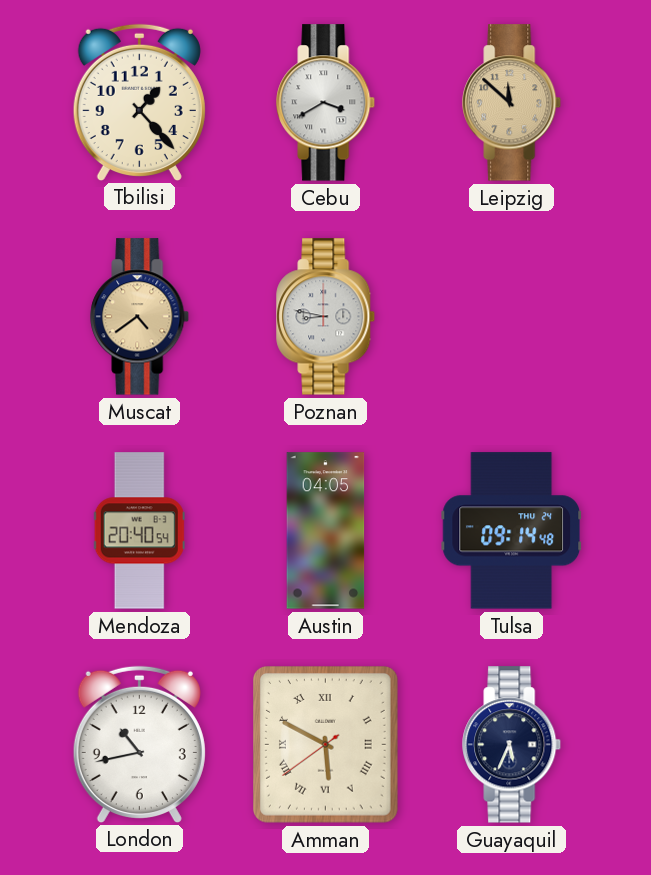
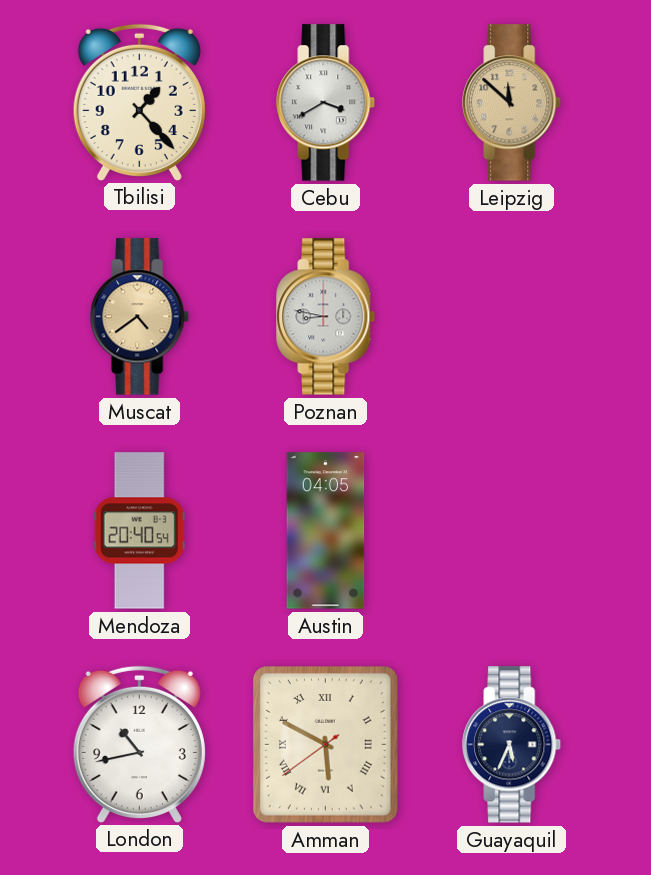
Tulsa: 09:14 -> none
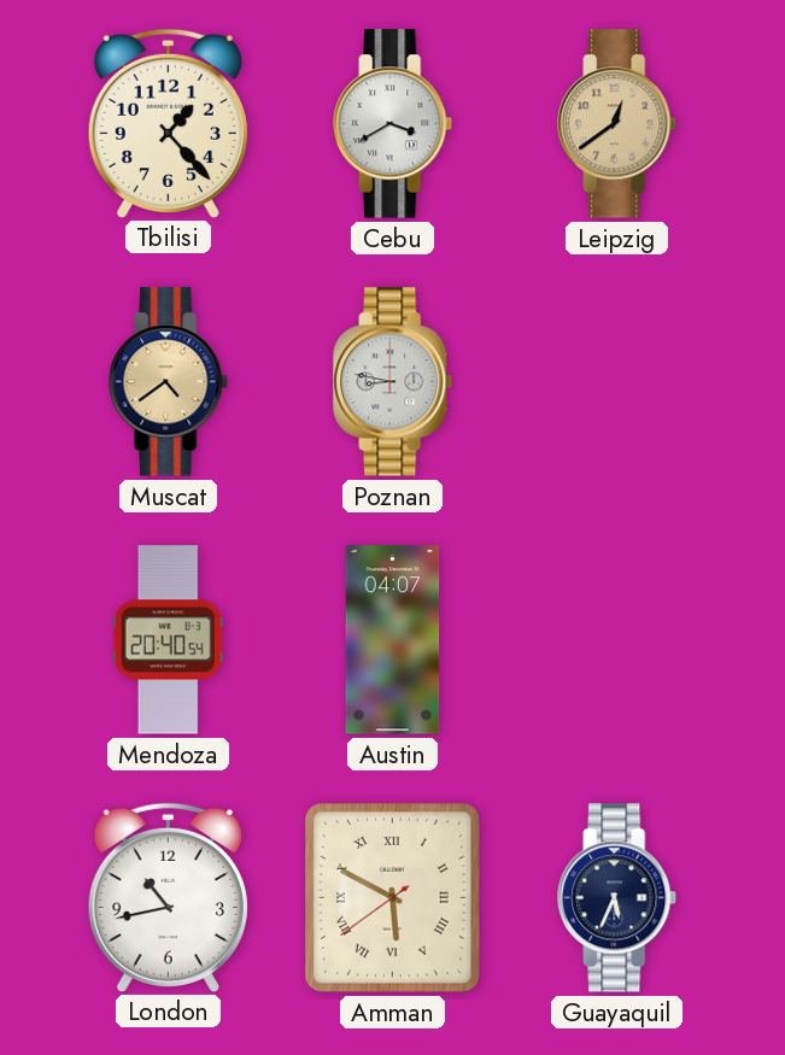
Leipzig: 11:52 -> 12:39
Austin: 04:05 -> 04:07
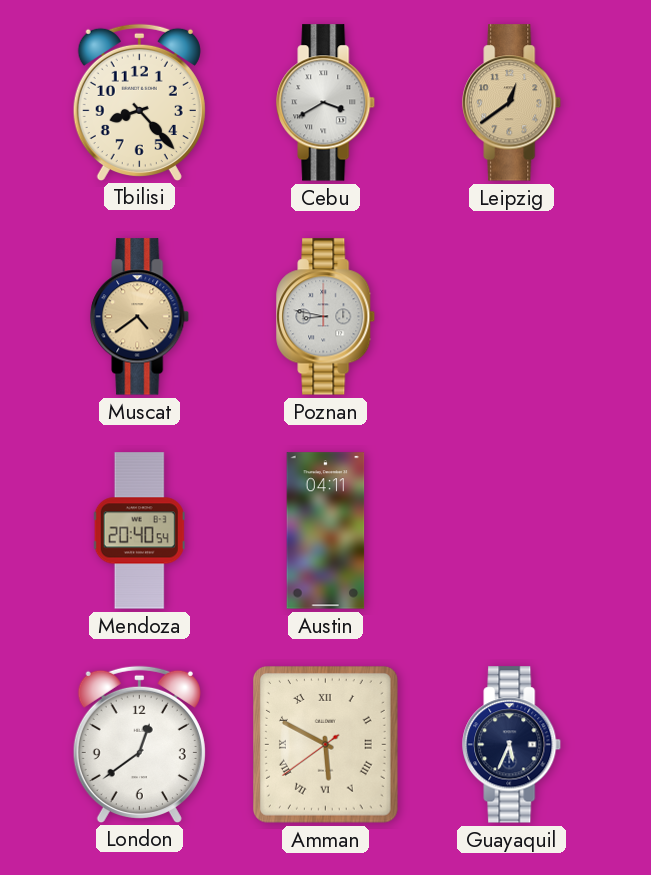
Tbilisi: 1:23 -> 8:23
Austin: 04:07 -> 04:11
London: 10:43 -> 12:39
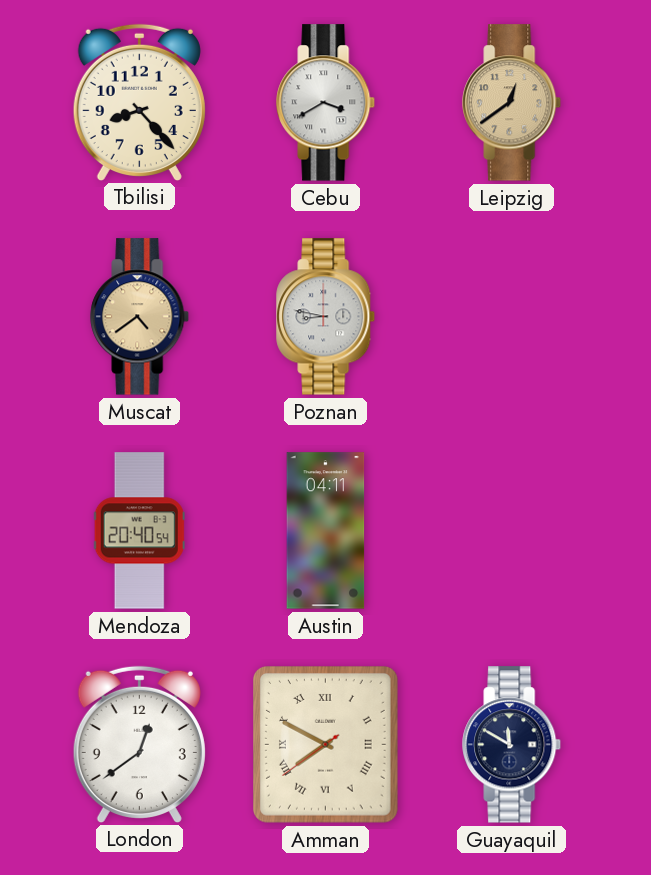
Amman: 5:49 -> 7:49
Guayaquil: 5:34 -> 11:50
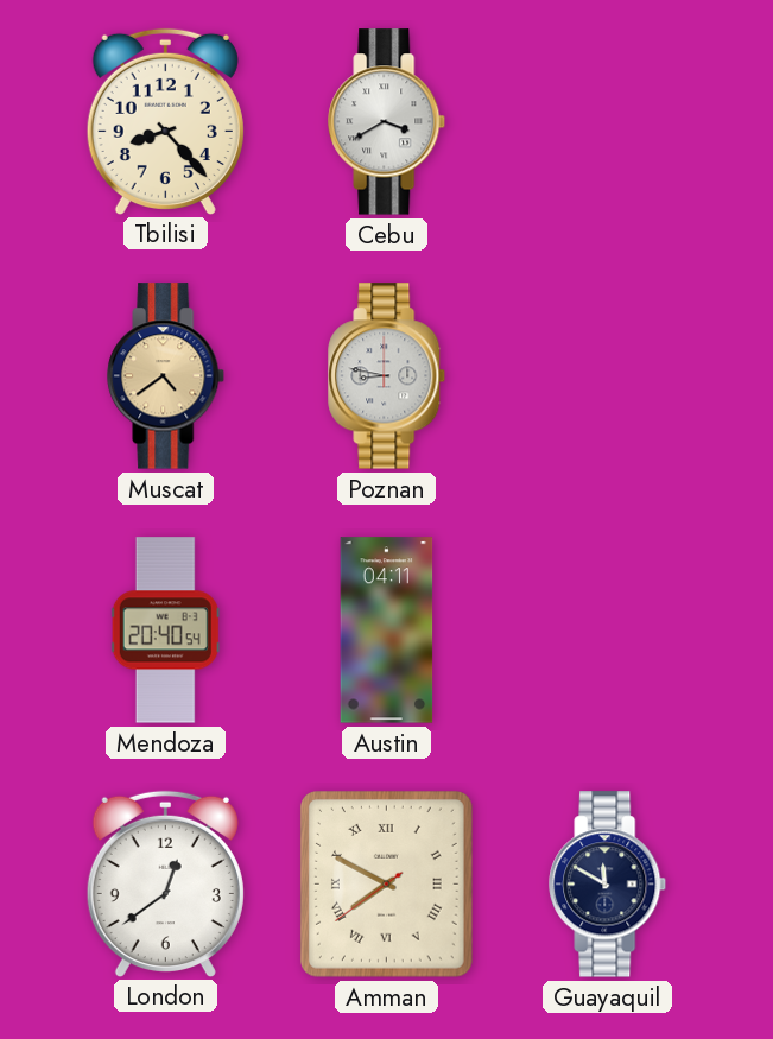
Leipzig: 12:39 -> none
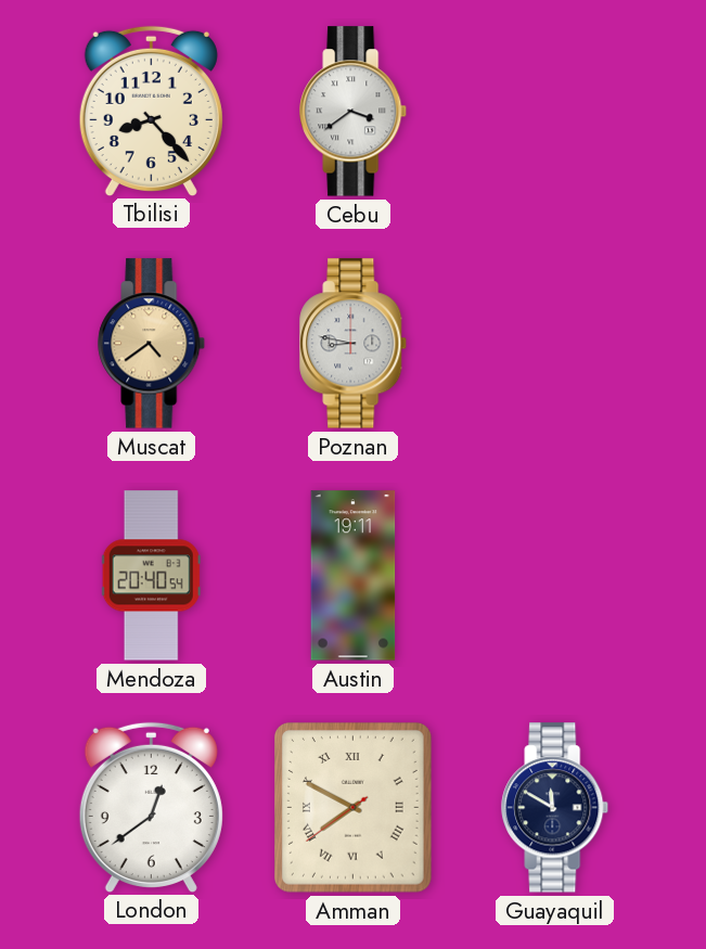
Cebu: 3:40 -> 3:39
Austin: 04:11 -> 19:11
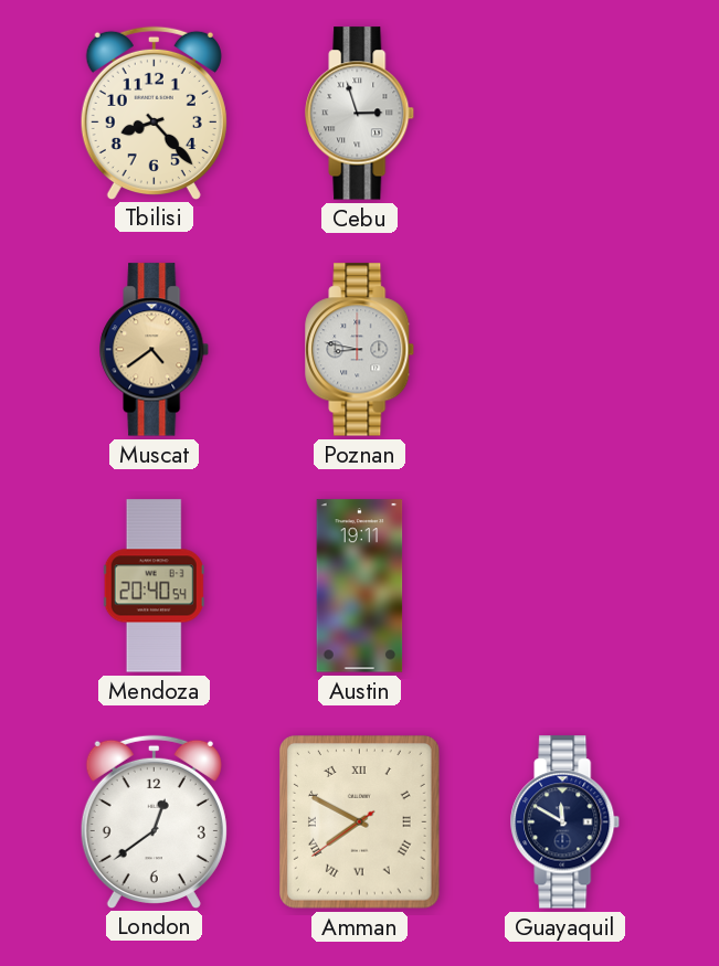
Cebu: 3:39 -> 2:57
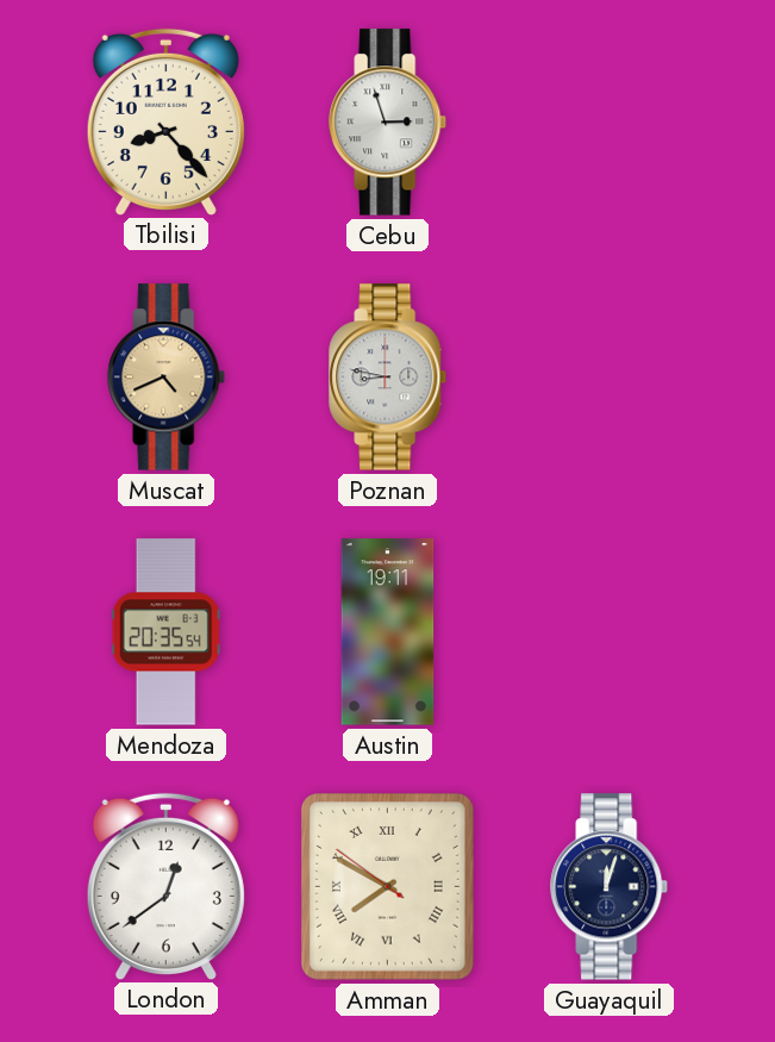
Muscat: 4:39 -> 4:41
Mendoza: 20:40 -> 20:35
Amman: 7:49:39 -> 7:49:51
Guayaquil: 11:50 -> 12:03
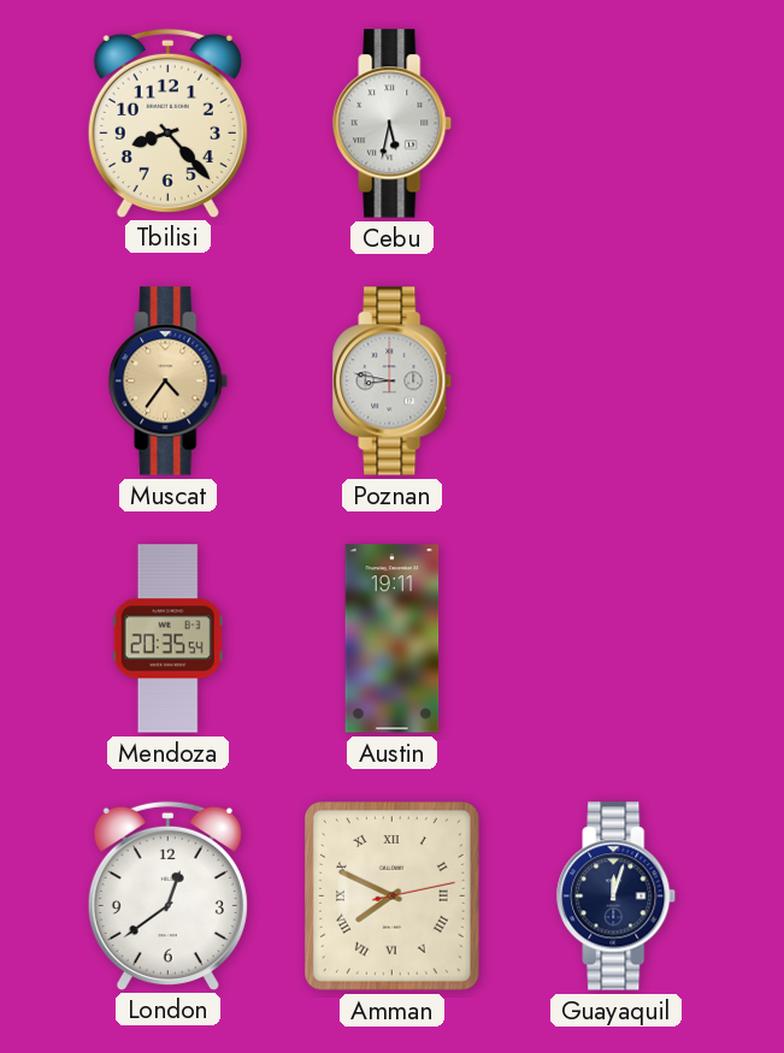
Cebu: 2:57 -> 5:32
Muscat: 4:41 -> 4:36
Amman: 7:49:51 -> 7:49:13
